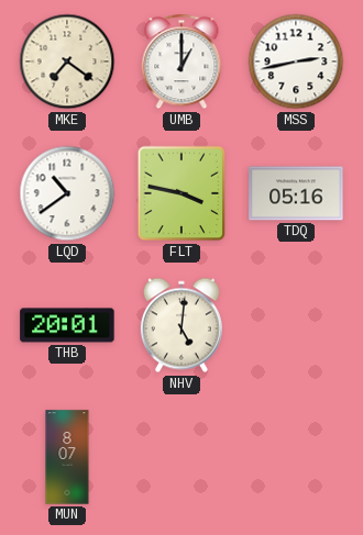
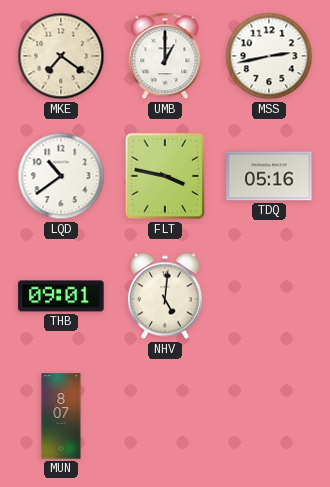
THB: 20:01 -> 09:01
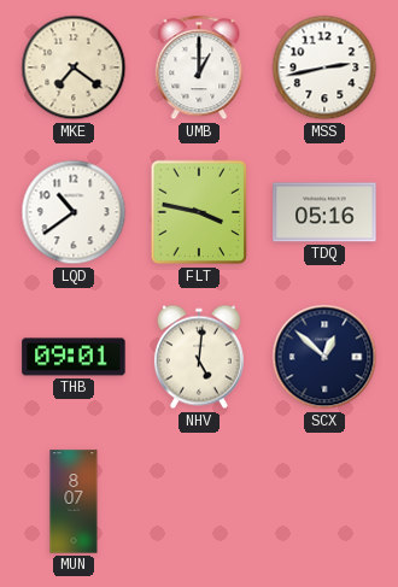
SCX: none -> 12:52
